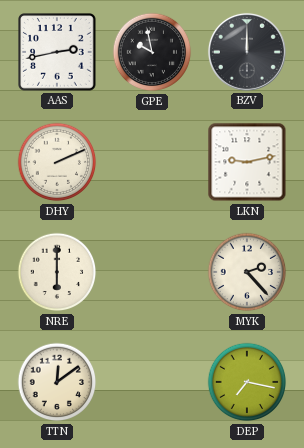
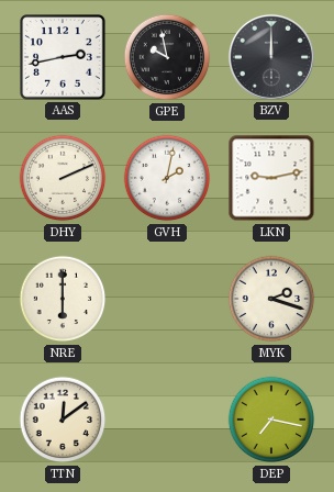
GVH: none -> 2:02
MYK: 2:23 -> 2:18
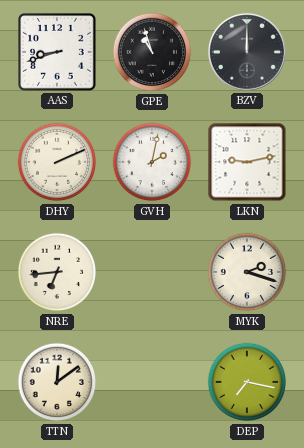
AAS: 2:43 -> 8:42
GPE: 9:58 -> 10:57
NRE: 6:00 -> 6:44
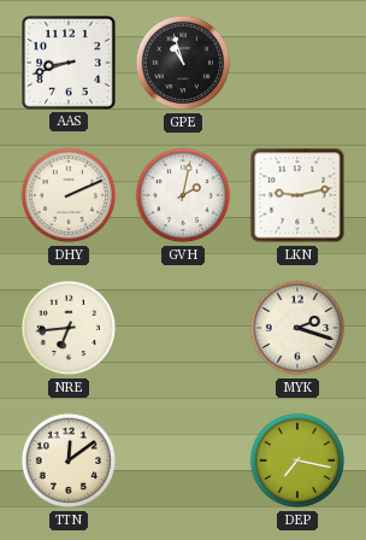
BZV: 12:00 -> none
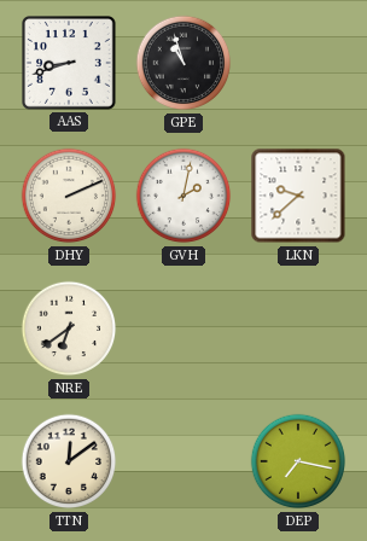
LKN: 9:13 -> 9:38
NRE: 6:44 -> 6:39
MYK: 2:18 -> none
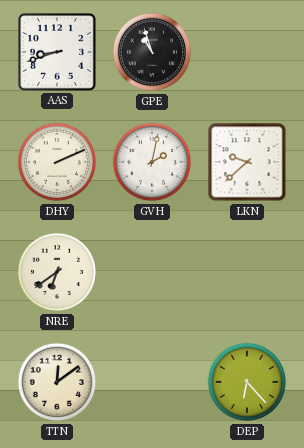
DEP: 7:17 -> 6:23
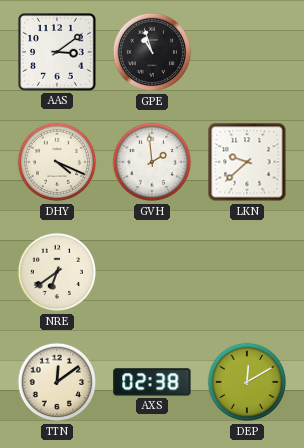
AAS: 8:42 -> 3:09
DHY: 2:11 -> 4:19
GVH: 2:02 -> 1:59
AXS: none -> 02:38
DEP: 6:23 -> 12:10
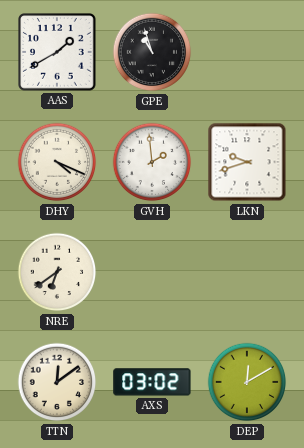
AAS: 3:09 -> 1:40
LKN: 9:38 -> 9:42
AXS: 02:38 -> 03:02
